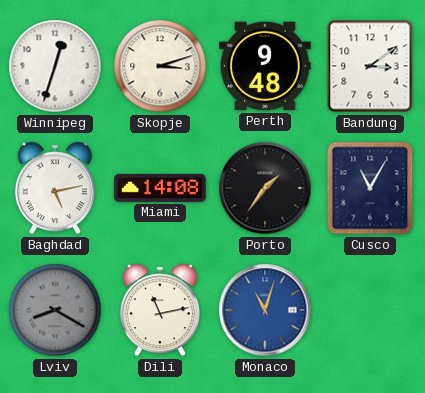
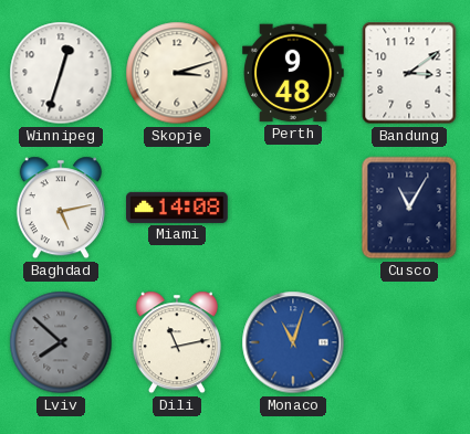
Porto: 1:36 -> none
Lviv: 8:20 -> 7:52
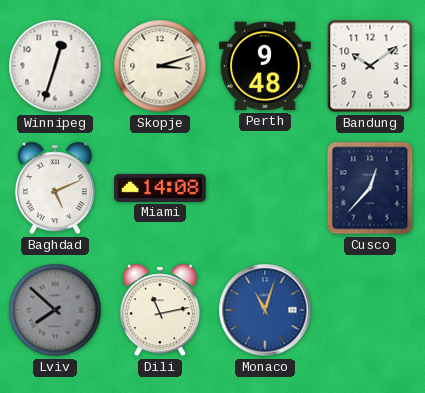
Bandung: 3:09 -> 10:09
Baghdad: 5:13 -> 5:11
Cusco: 11:05 -> 12:37
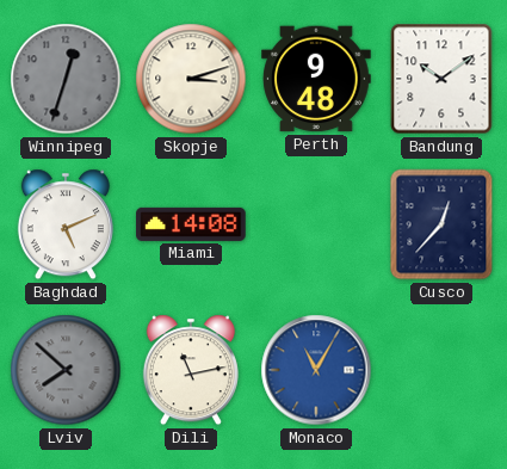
Winnipeg dial: white -> grey
Monaco: 11:03 -> 11:05
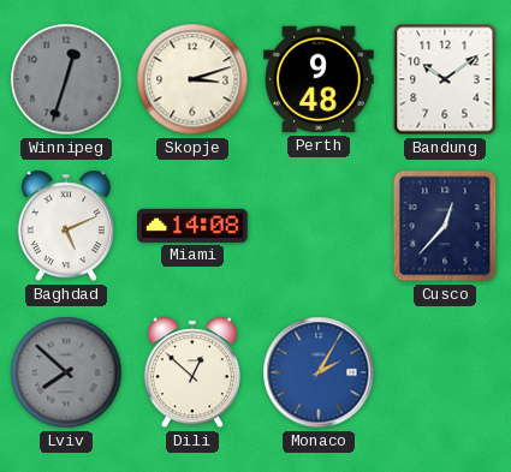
Dili: 11:13 -> 12:52
Monaco: 11:05 -> 2:05
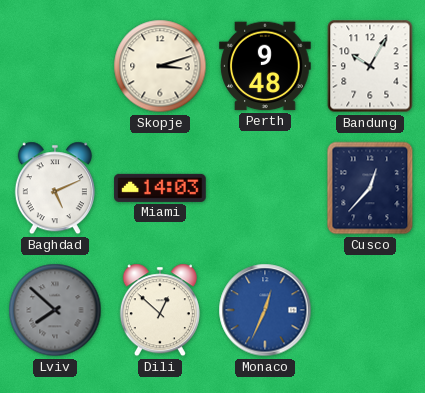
Winnipeg: 12:33 -> none
Bandung: 10:09 -> 10:05
Miami: 14:08 -> 14:03
Monaco: 2:05 -> 12:34
